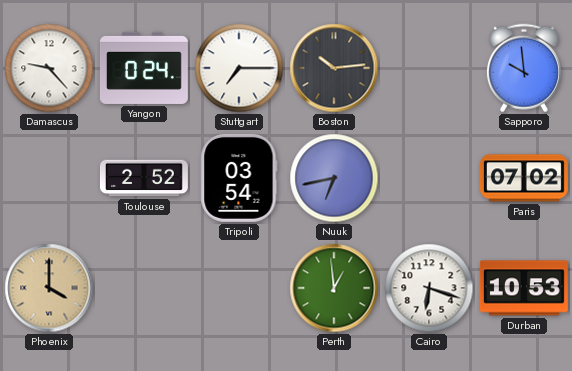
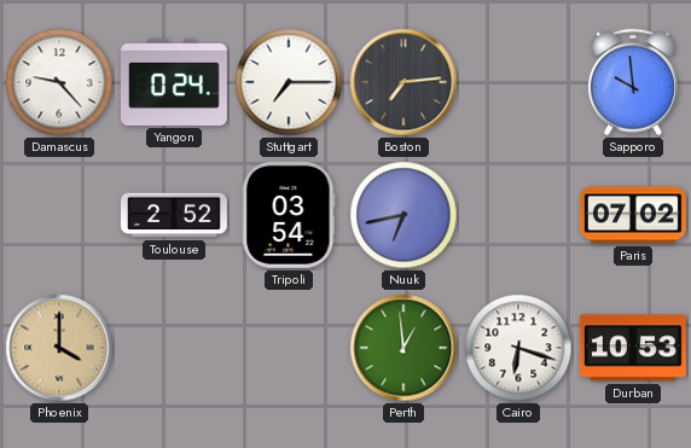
Boston: 10:14 -> 7:14
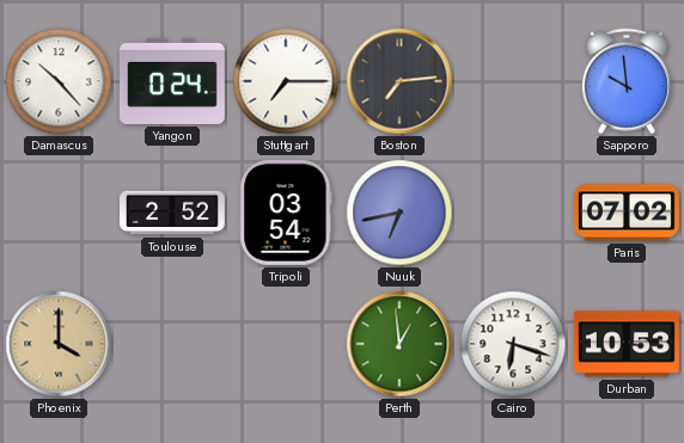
Damascus: 9:23 -> 10:23
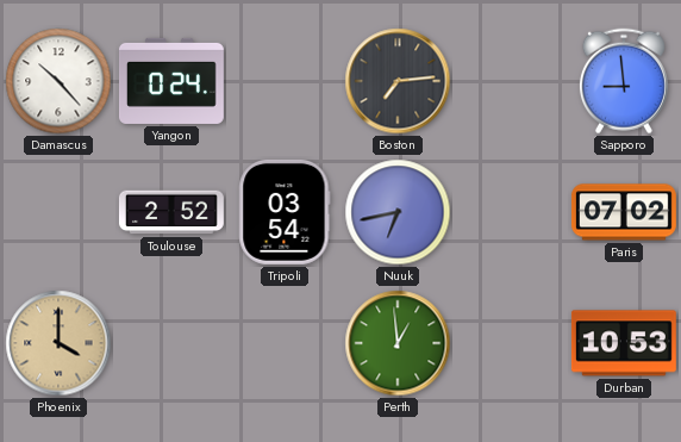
Stuttgart: 7:15 -> none
Sapporo: 9:59 -> 8:59
Cairo: 6:18 -> none
